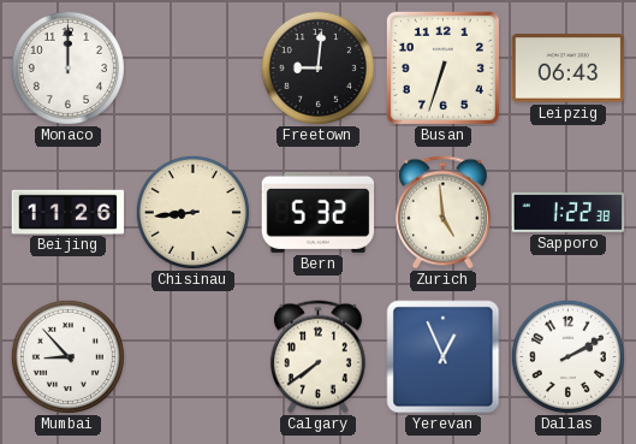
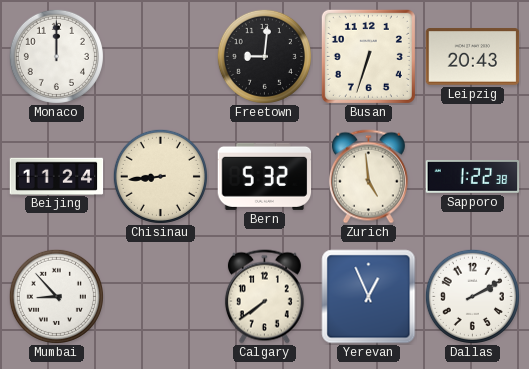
Leipzig: 06:43 -> 20:43
Beijing: 11:26 -> 11:24
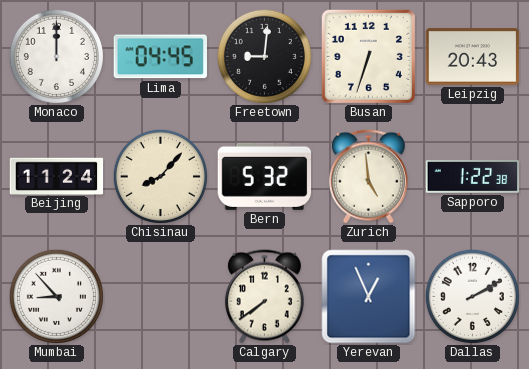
Lima: none -> 04:45
Chisinau: 8:44 -> 8:07
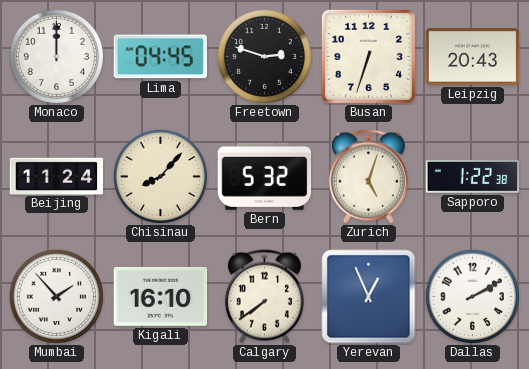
Freetown: 9:01 -> 2:48
Zurich: 4:59 -> 5:03
Mumbai: 8:53 -> 1:53
Kigali: none -> 16:10
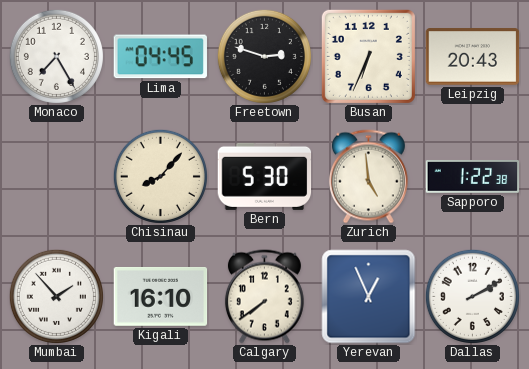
Monaco: 12:00 -> 7:25
Busan: 6:33 -> 6:34
Beijing: 11:24 -> none
Bern: 5:32 -> 5:30
Zurich: 5:03 -> 4:59
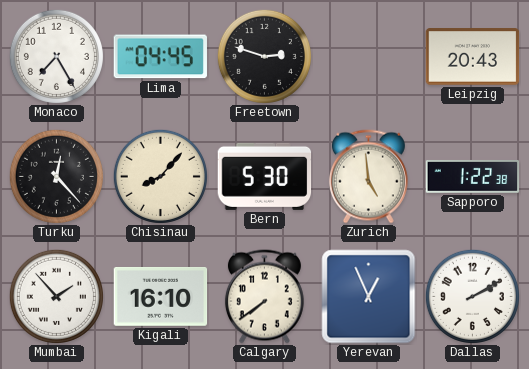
Busan: 6:34 -> none
Turku: none -> 12:23
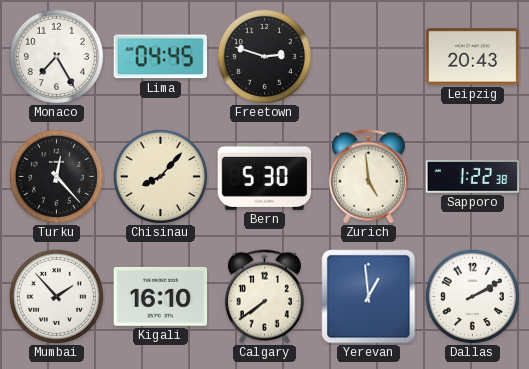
Yerevan: 12:56 -> 12:59
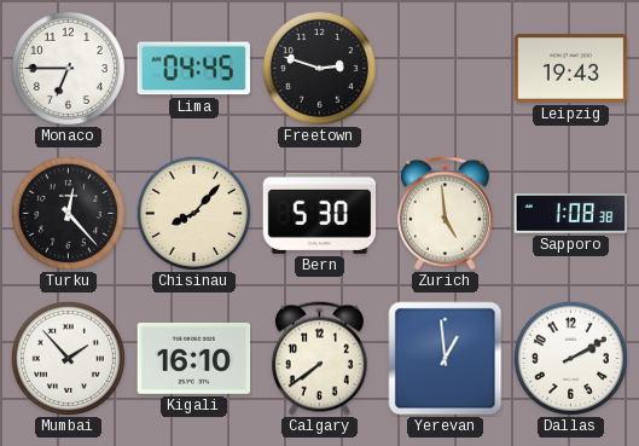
Monaco: 7:25 -> 6:45
Leipzig: 20:43 -> 19:43
Sapporo: 1:22 -> 1:08
